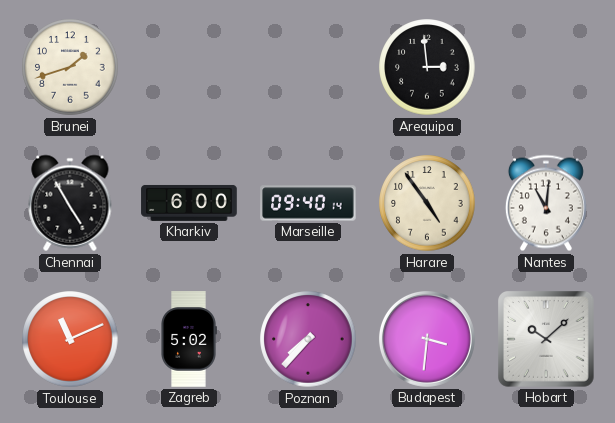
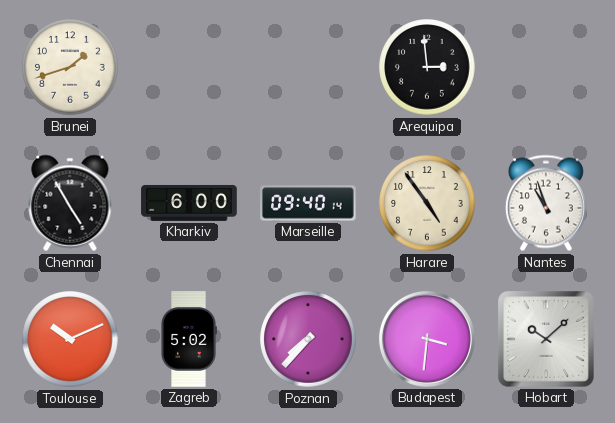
Nantes: 11:01 -> 10:57
Toulouse: 11:11 -> 10:11
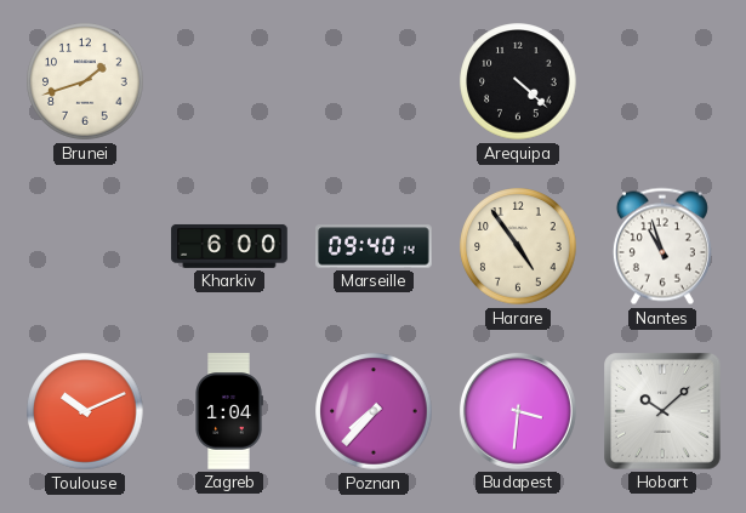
Arequipa: 2:59 -> 4:22
Chennai: 4:55 -> none
Zagreb: 5:02 -> 1:04
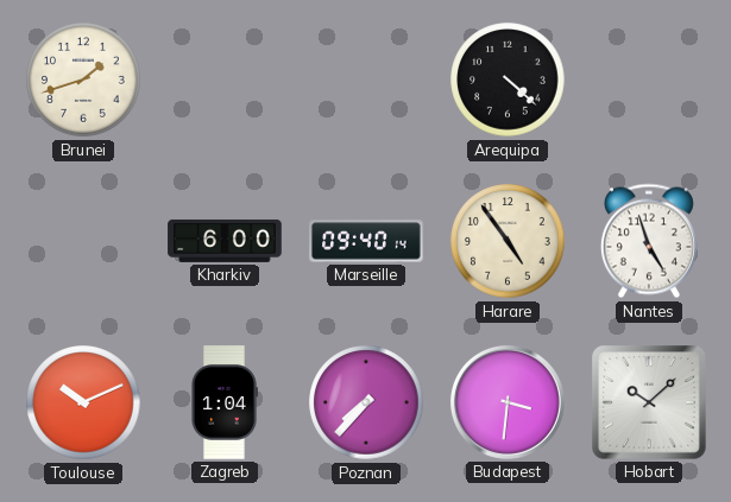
Nantes: 10:57 -> 4:57
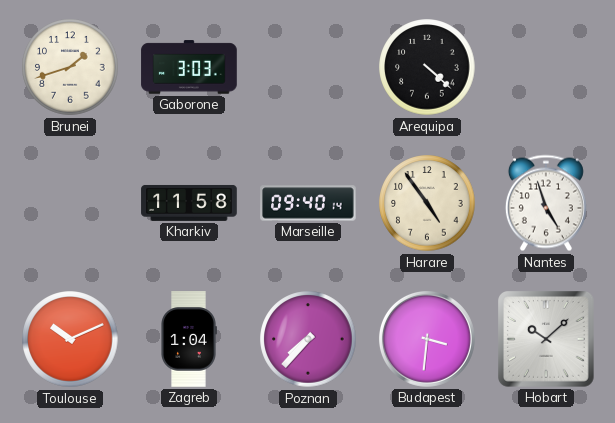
Gaborone: none -> 3:03
Kharkiv: 6:00 -> 11:58
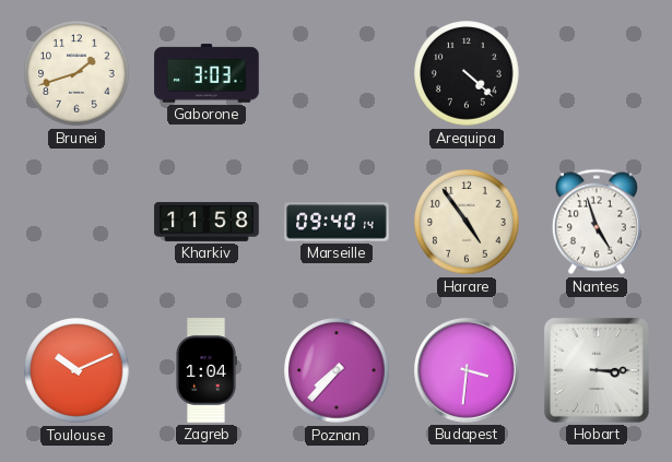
Hobart: 10:08 -> 3:15
